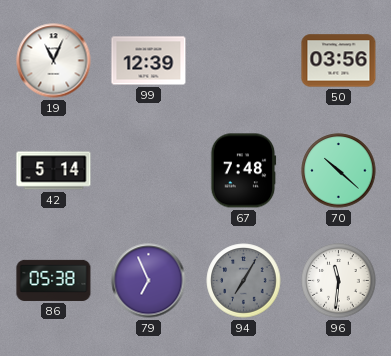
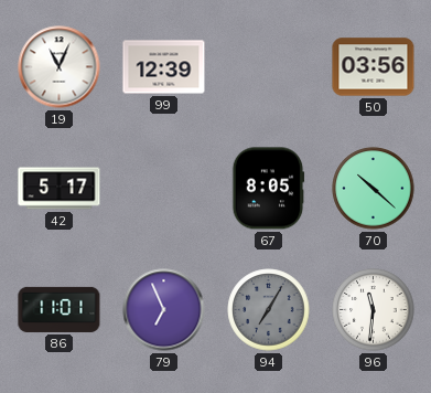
42: 5:14 -> 5:17
67: 7:48 -> 8:05
86: 05:38 -> 11:01
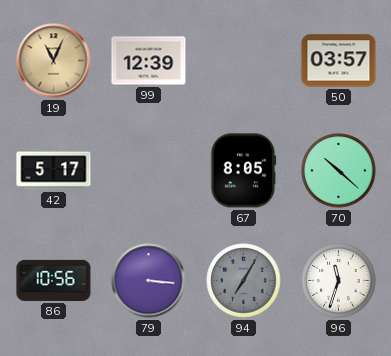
19 dial: white -> champagne
50: 03:56 -> 03:57
86: 11:01 -> 10:56
79: 6:56 -> 3:16
96: 11:31 -> 11:33
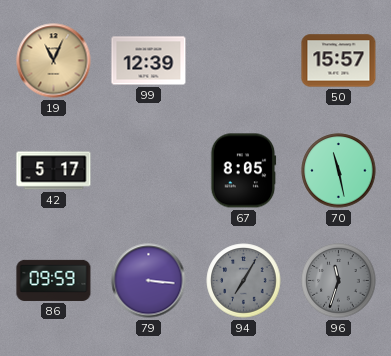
50: 03:57 -> 15:57
70: 10:22 -> 11:28
86: 10:56 -> 09:59
96 dial: white -> grey
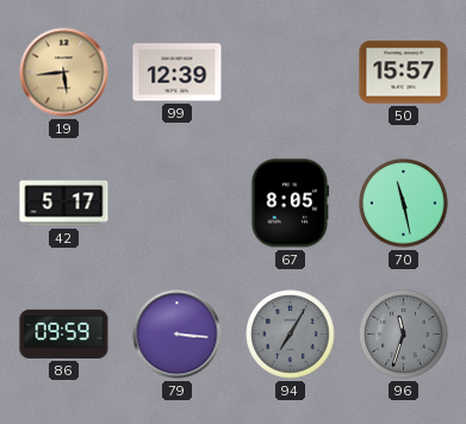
19: 11:04 -> 5:44
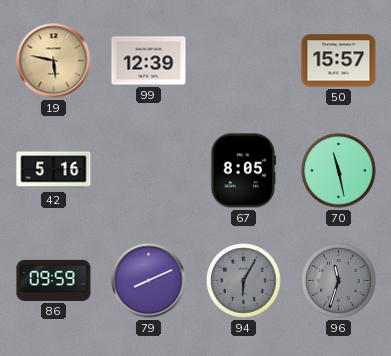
19: 5:44 -> 5:47
42: 5:17 -> 5:16
79: 3:16 -> 8:11
94: 7:05 -> 6:05
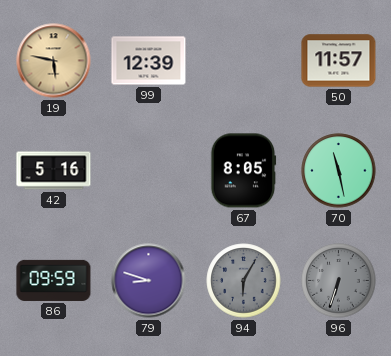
50: 15:57 -> 11:57
79: 8:11 -> 8:48
96: 11:33 -> 6:33
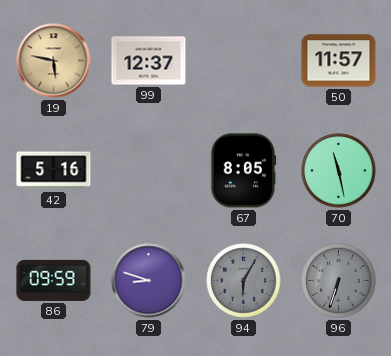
99: 12:39 -> 12:37
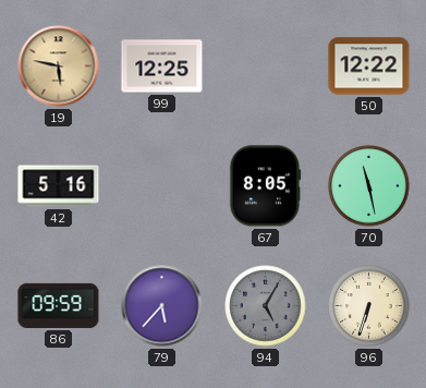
99: 12:37 -> 12:25
50: 11:57 -> 12:22
79: 8:48 -> 5:37
94: 6:05 -> 5:05
96 dial: grey -> cream
